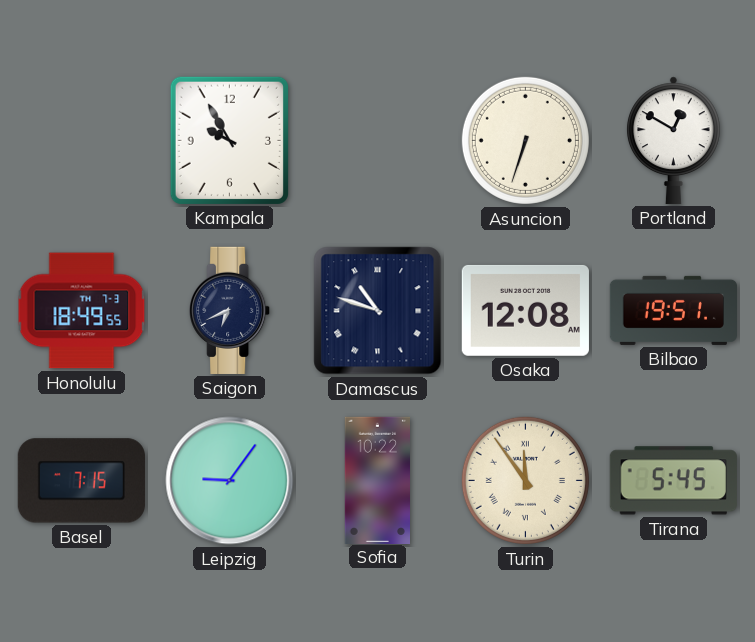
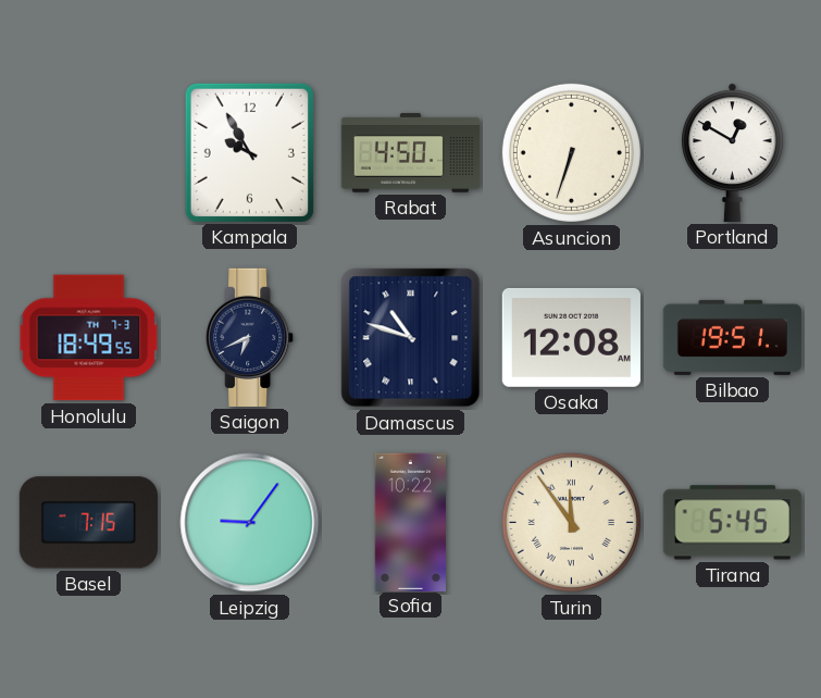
Rabat: none -> 4:50
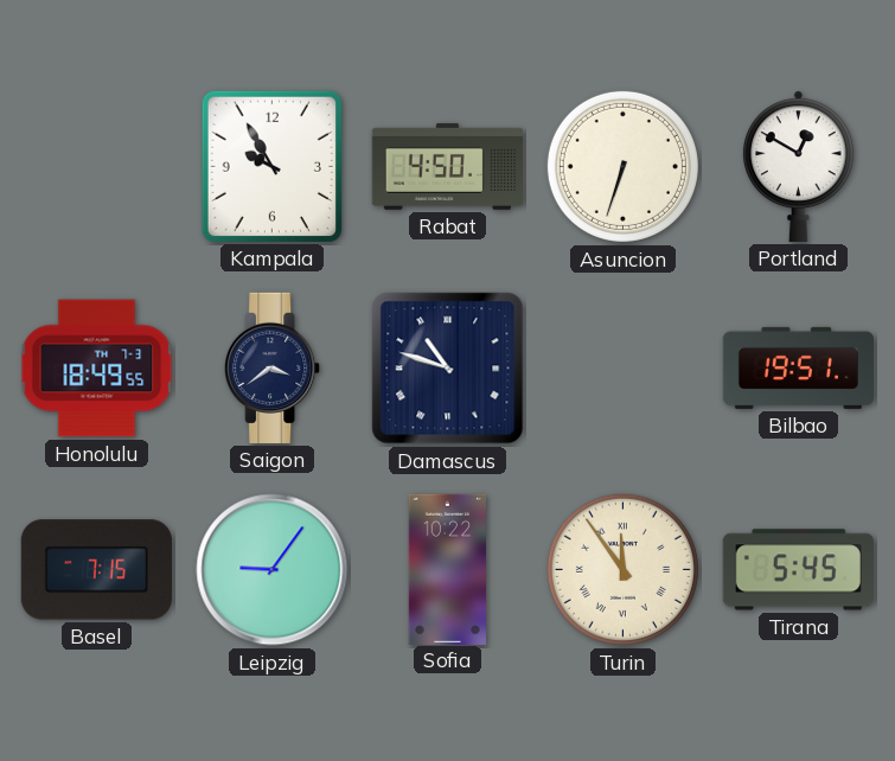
Saigon: 6:41 -> 3:39
Osaka: 12:08 -> none
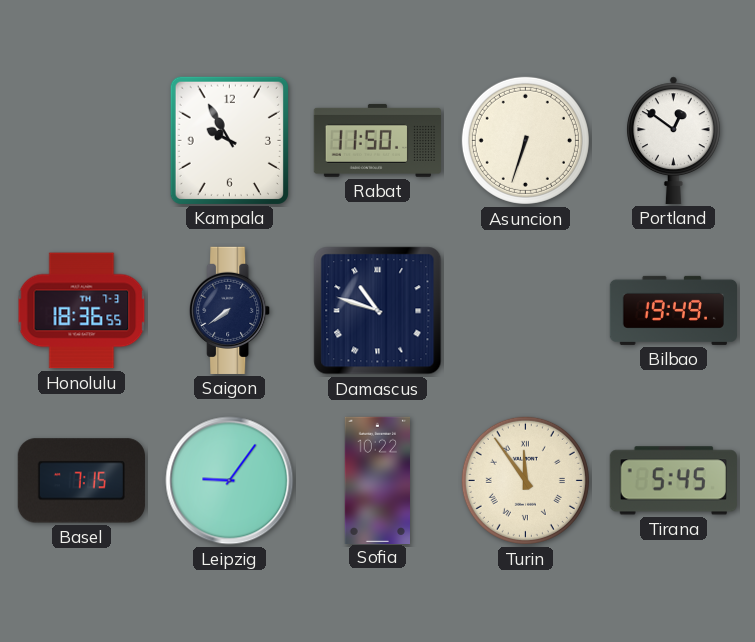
Rabat: 4:50 -> 11:50
Portland: 12:50 -> 12:51
Honolulu: 18:49 -> 18:36
Saigon: 3:39 -> 7:39
Bilbao: 19:51 -> 19:49
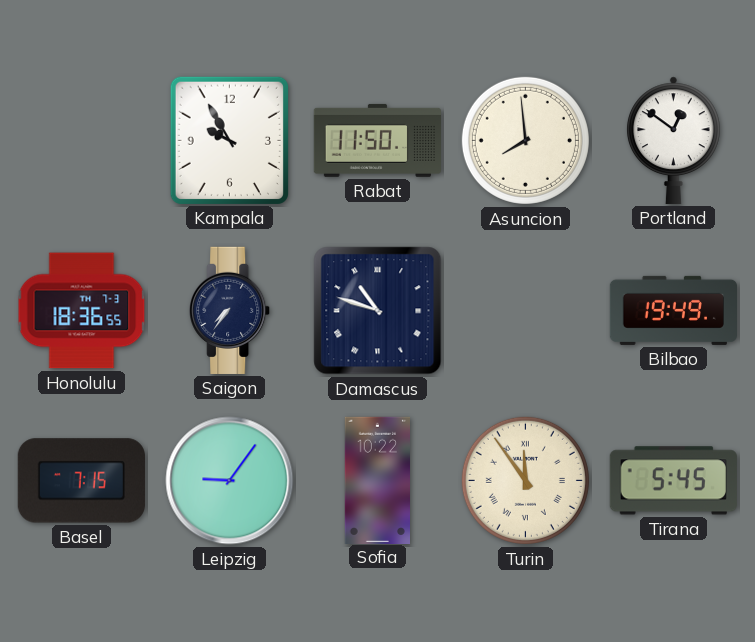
Asuncion: 6:33 -> 7:59
Saigon: 7:39 -> 7:36
